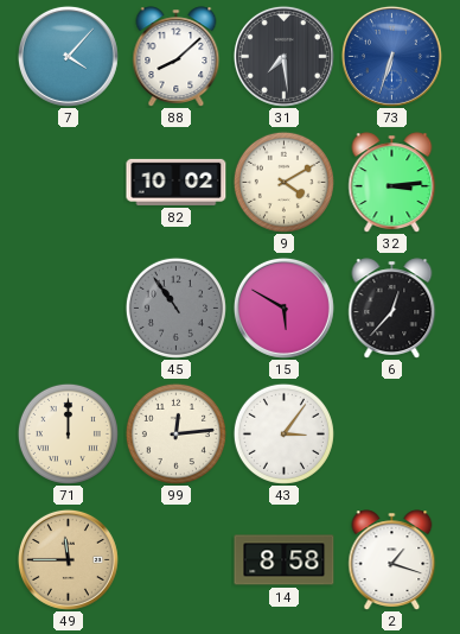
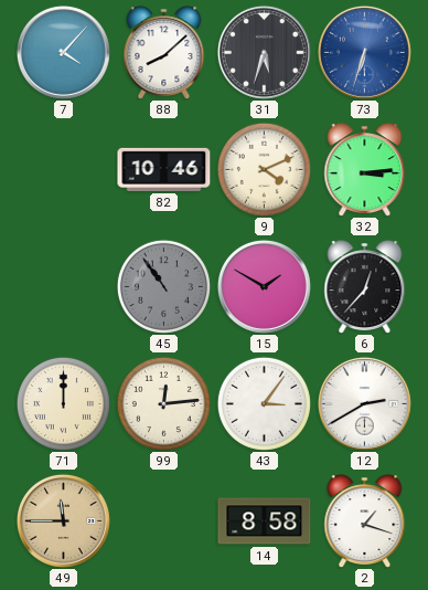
31: 7:29 -> 5:33
82: 10:02 -> 10:46
9: 4:10 -> 4:11
15: 5:50 -> 1:50
12: none -> 2:40
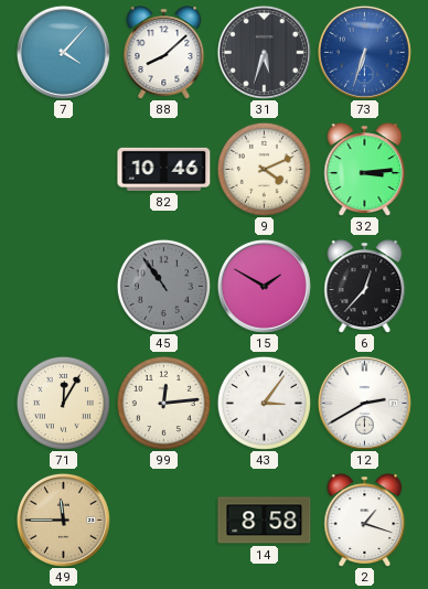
71: 12:00 -> 12:05
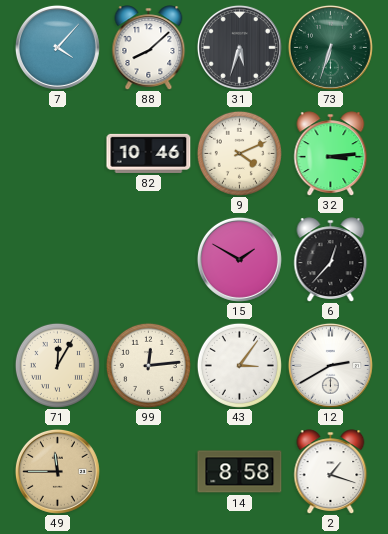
73 dial: blue -> green
45: 10:54 -> none
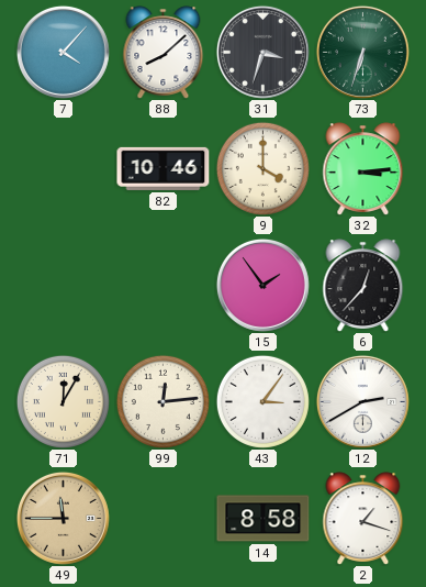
31: 5:33 -> 3:33
9: 4:11 -> 4:00
15: 1:50 -> 1:54
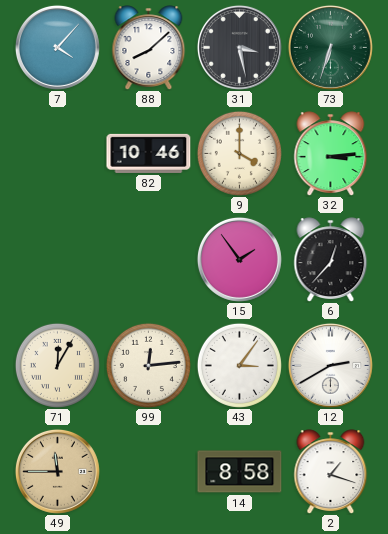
31: 3:33 -> 3:28
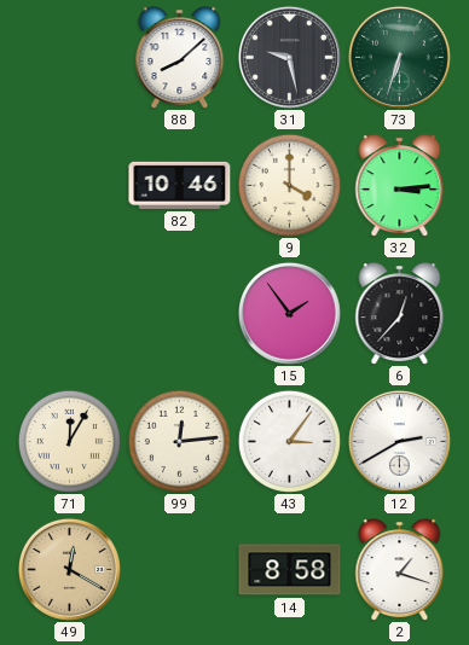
7: 4:07 -> none
31: 3:28 -> 9:28
49: 11:45 -> 12:20
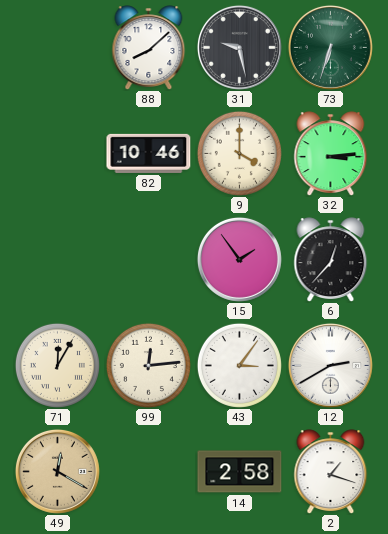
14: 8:58 -> 2:58
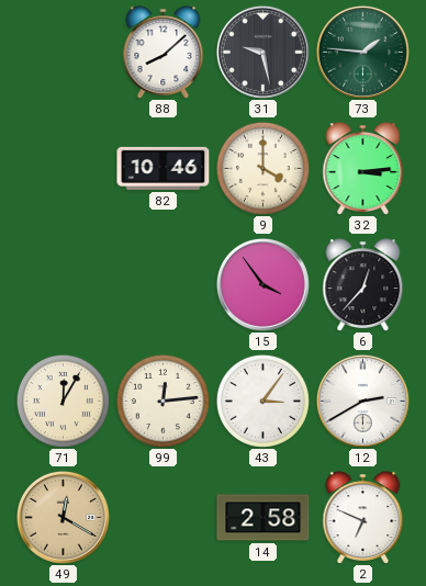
73: 6:33 -> 1:46
15: 1:54 -> 3:54
2: 1:18 -> 6:49
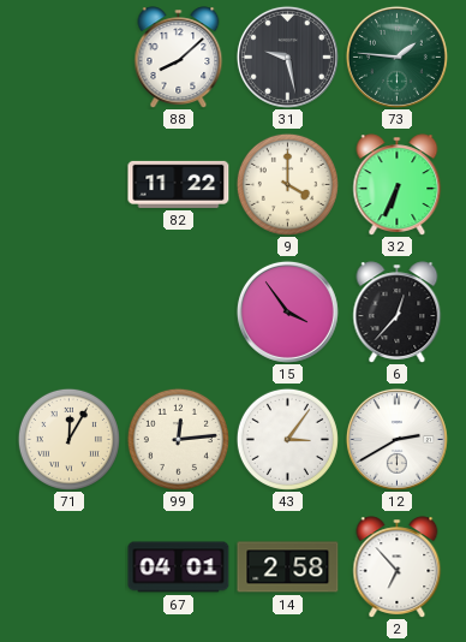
82: 10:46 -> 11:22
32: 3:14 -> 6:34
49: 12:20 -> none
67: none -> 04:01
2: 6:49 -> 6:53
